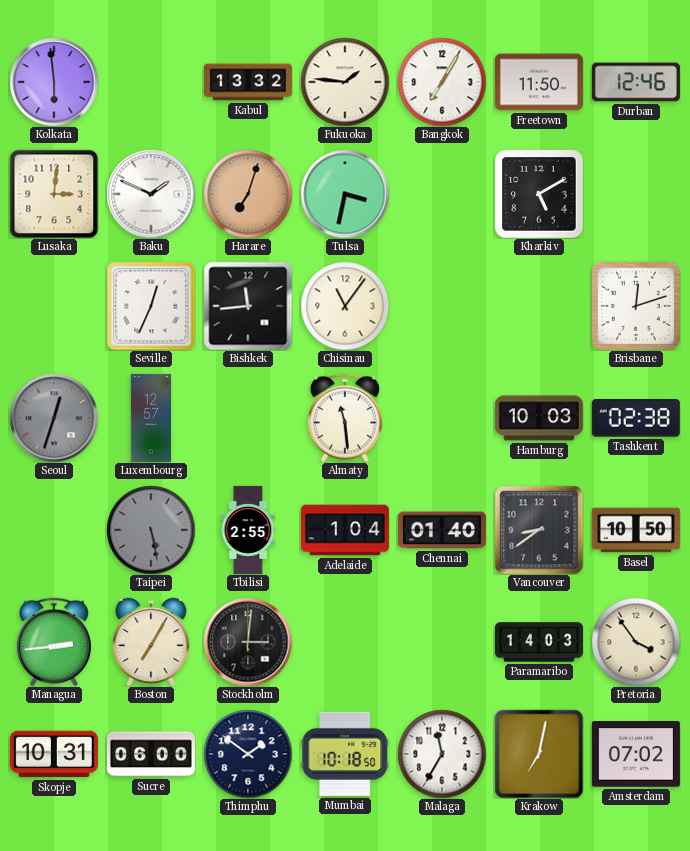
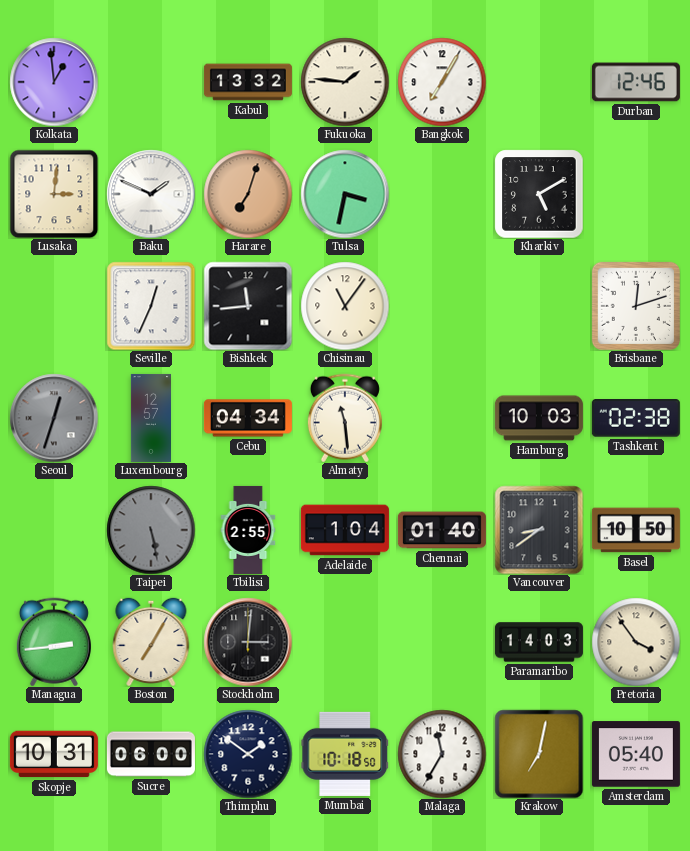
Kolkata: 5:59 -> 12:59
Freetown: 11:50 -> none
Cebu: none -> 04:34
Amsterdam: 07:02 -> 05:40
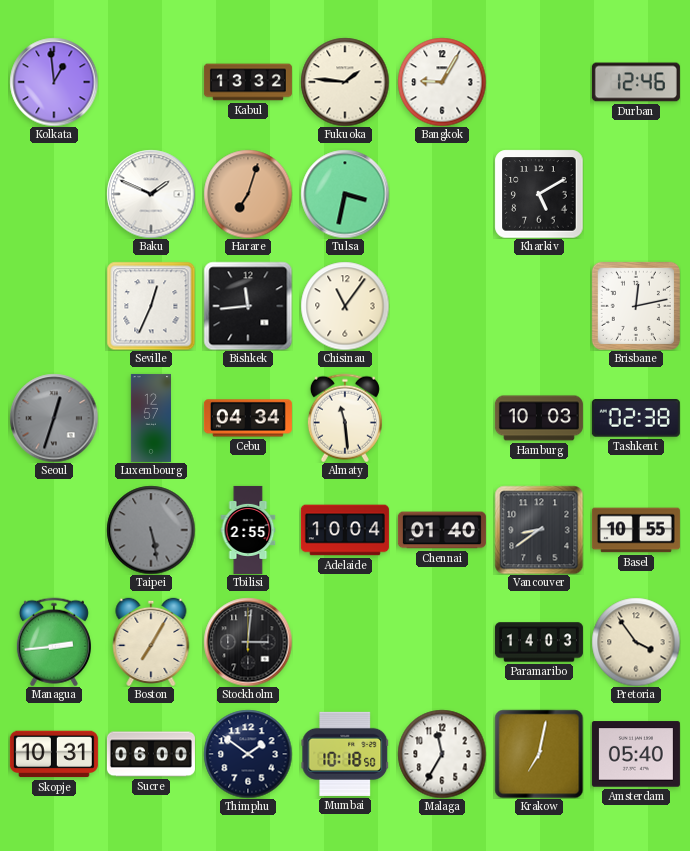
Bangkok: 7:05 -> 9:05
Lusaka: 3:01 -> none
Brisbane: 12:12 -> 12:13
Adelaide: 1:04 -> 10:04
Basel: 10:50 -> 10:55
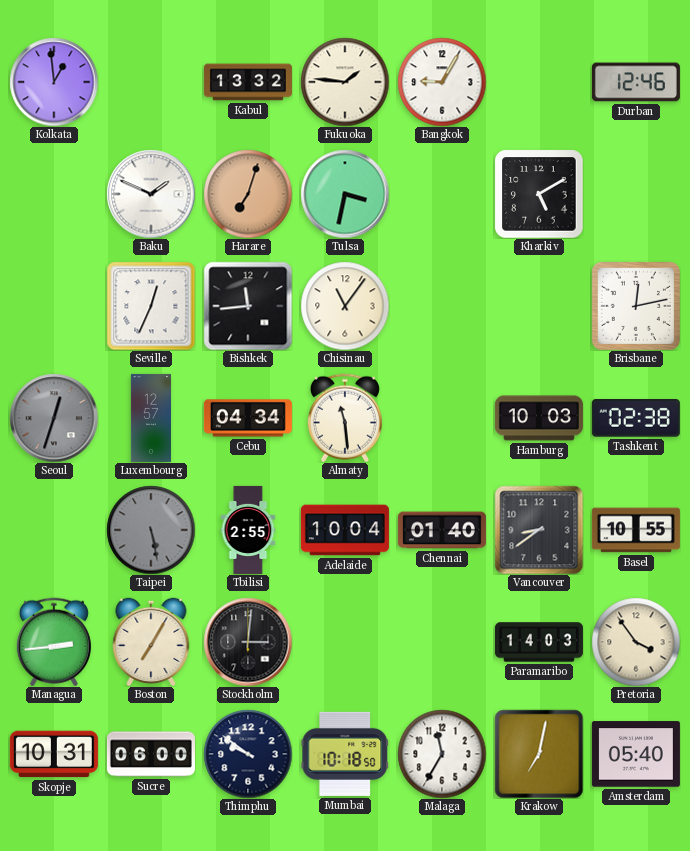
Thimphu: 1:51 -> 9:51
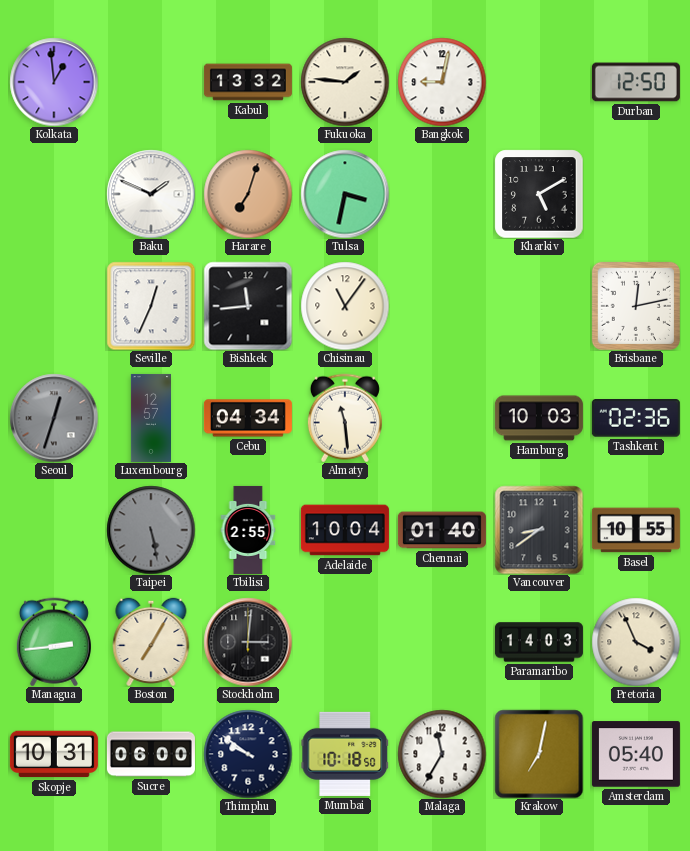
Bangkok: 9:05 -> 9:02
Durban: 12:46 -> 12:50
Tashkent: 02:38 -> 02:36
Pretoria: 3:54 -> 3:56
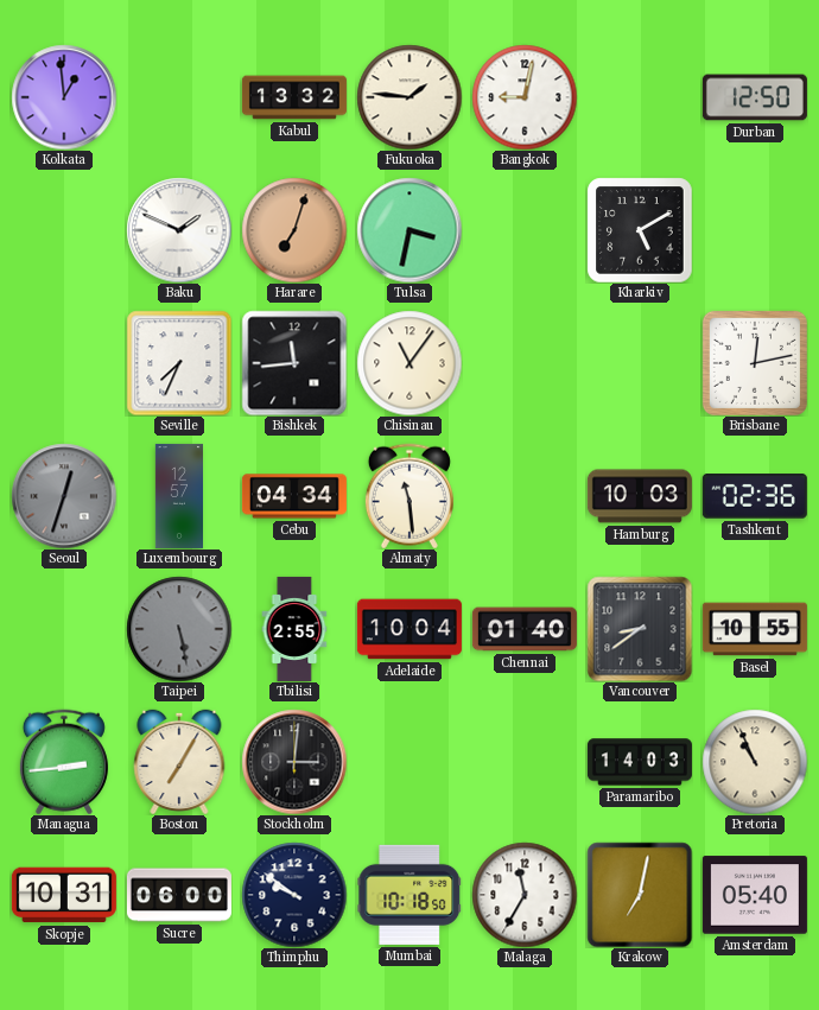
Seville: 12:34 -> 7:34
Pretoria: 3:56 -> 10:56
